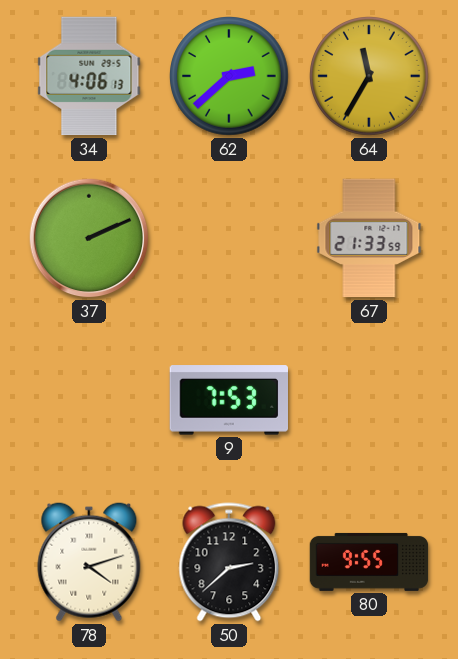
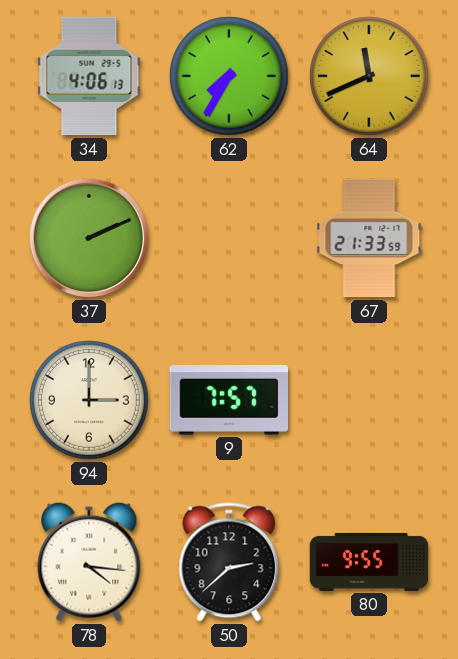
62: 2:38 -> 7:35
64: 11:35 -> 11:41
94: none -> 3:00
9: 7:53 -> 7:57
78: 4:12 -> 4:16
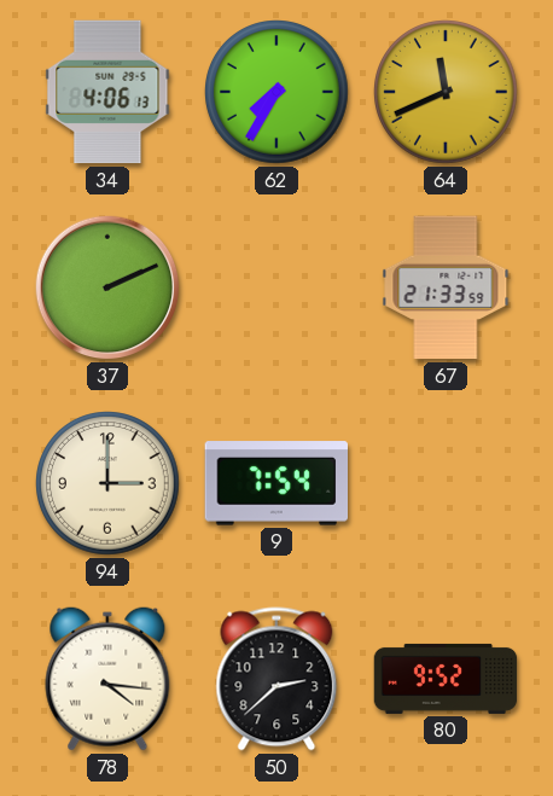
9: 7:57 -> 7:54
80: 9:55 -> 9:52
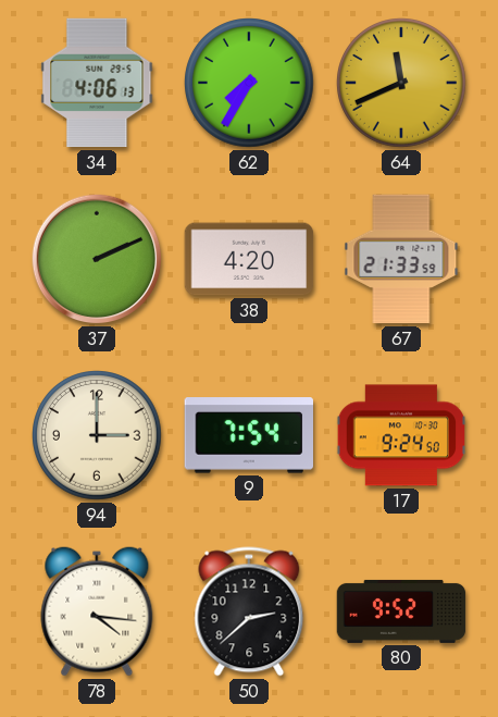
38: none -> 4:20
17: none -> 9:24
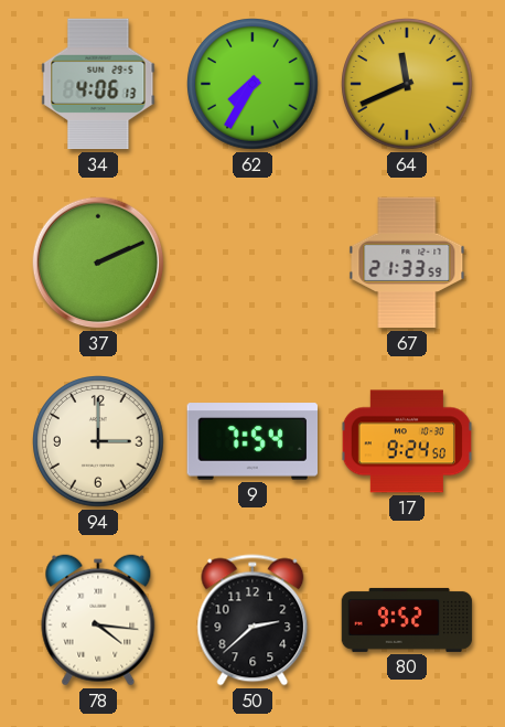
38: 4:20 -> none
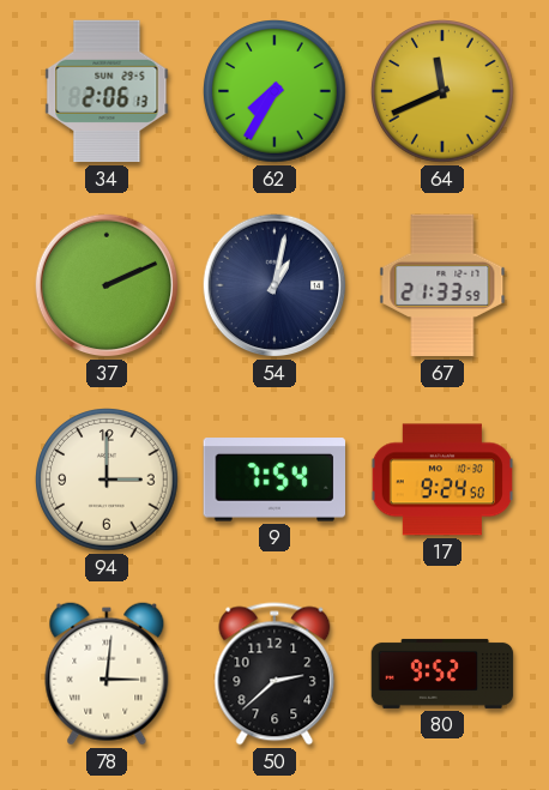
34: 4:06 -> 2:06
54: none -> 1:02
78: 4:16 -> 3:01
